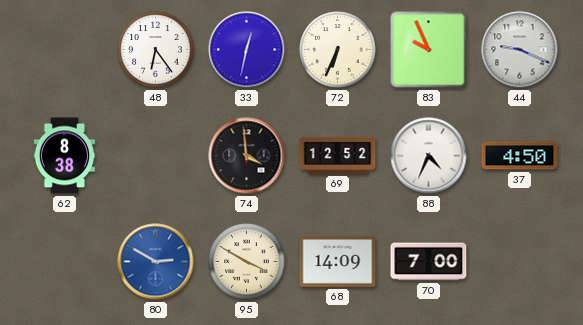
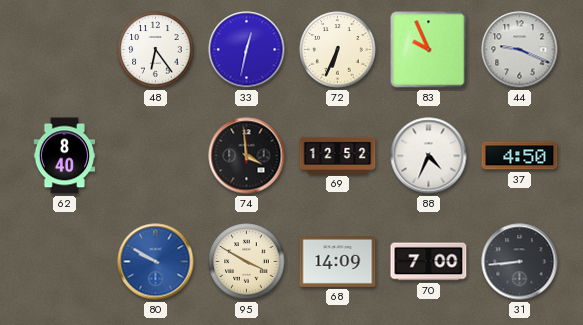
62: 8:38 -> 8:40
80: 2:50 -> 9:50
31: none -> 8:44
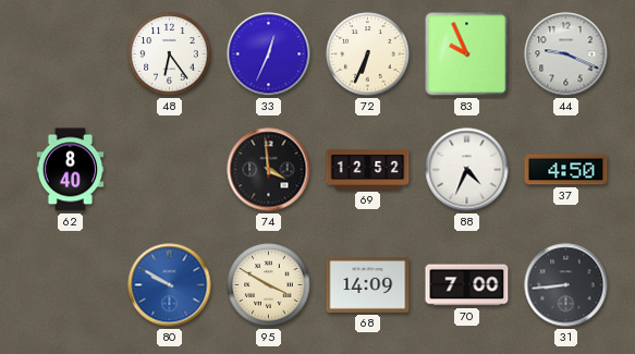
33: 12:32 -> 12:34
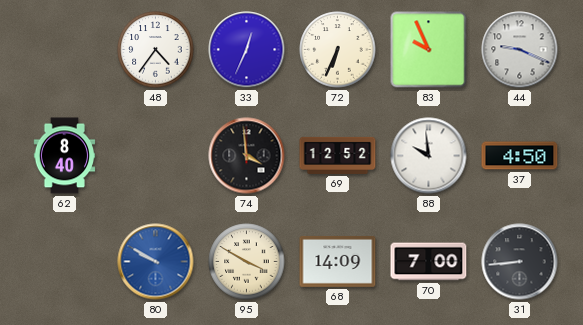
48: 6:24 -> 4:36
88: 4:34 -> 9:59
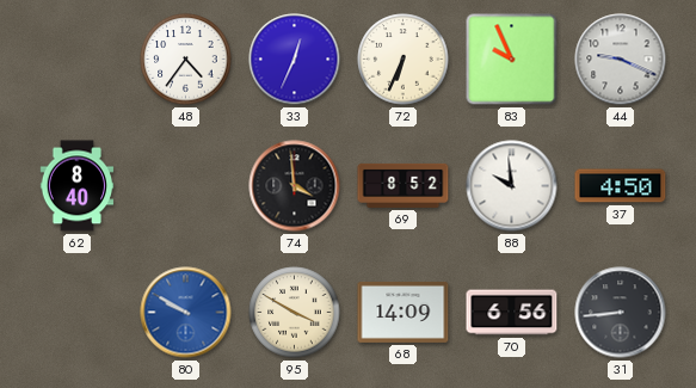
69: 12:52 -> 8:52
70: 7:00 -> 6:56
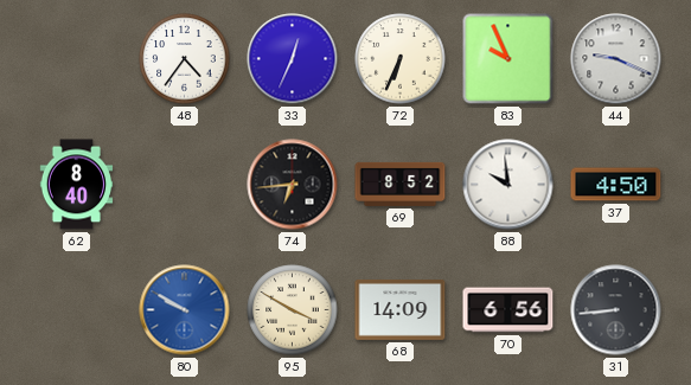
74: 3:59 -> 6:44
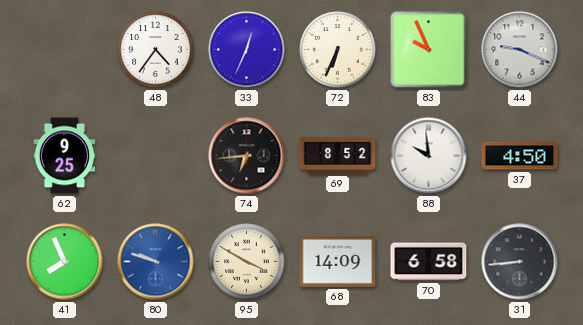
62: 8:40 -> 9:25
41: none -> 7:56
80: 9:50 -> 9:48
70: 6:56 -> 6:58
